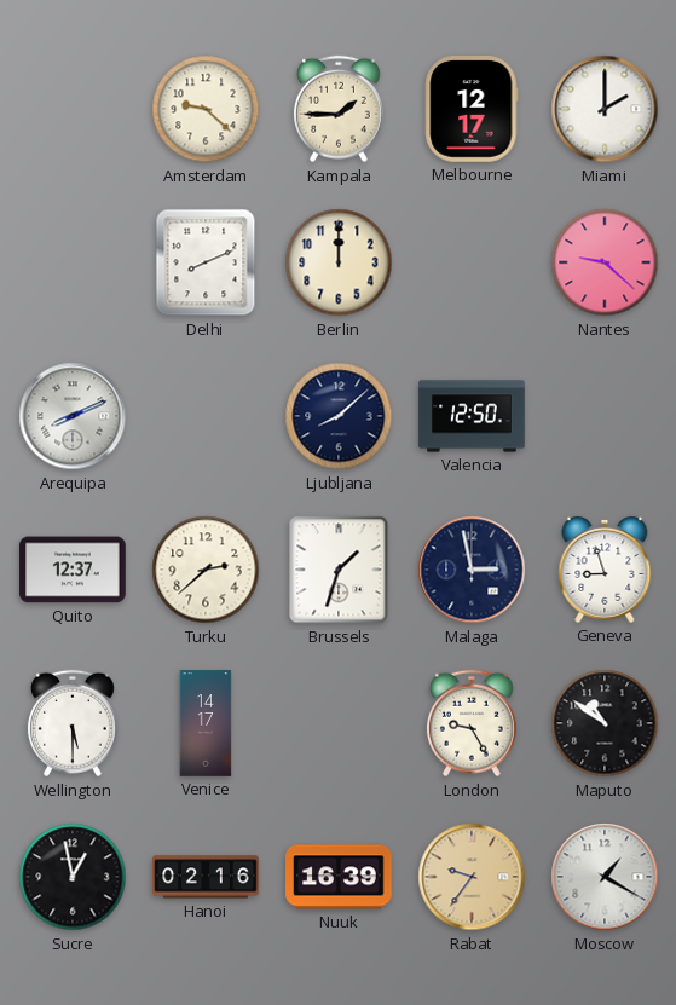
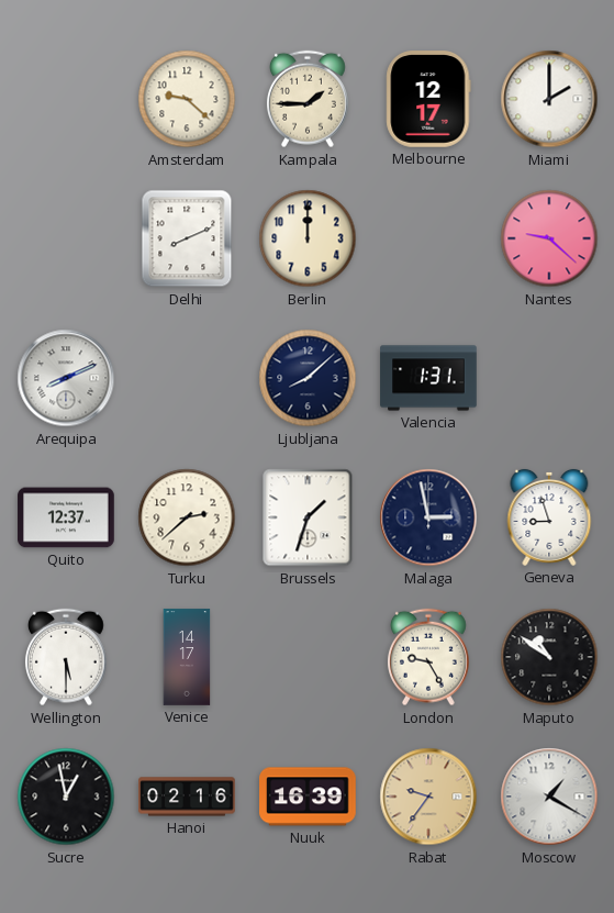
Valencia: 12:50 -> 1:31
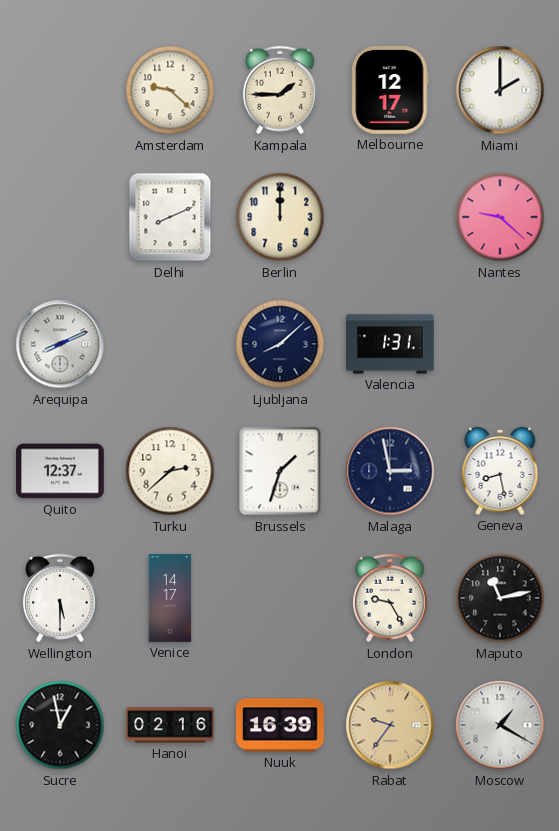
Geneva: 8:57 -> 8:28
Maputo: 10:51 -> 11:13
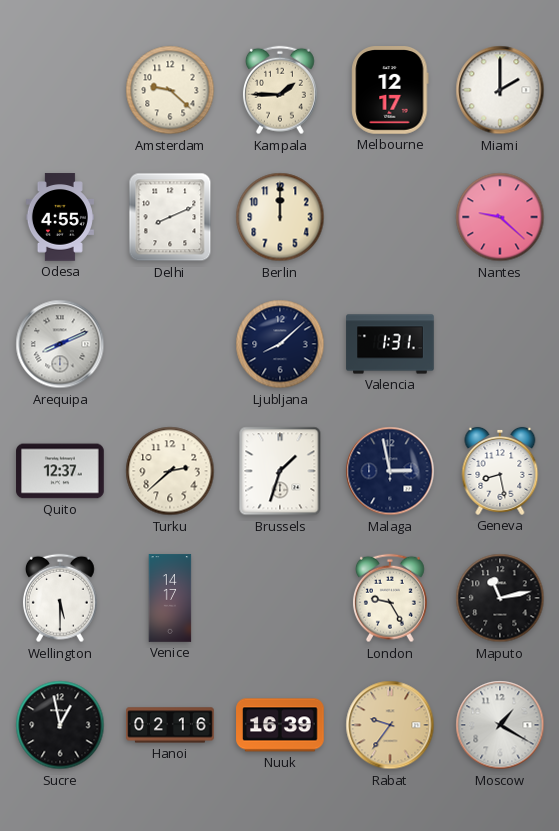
Odesa: none -> 4:55
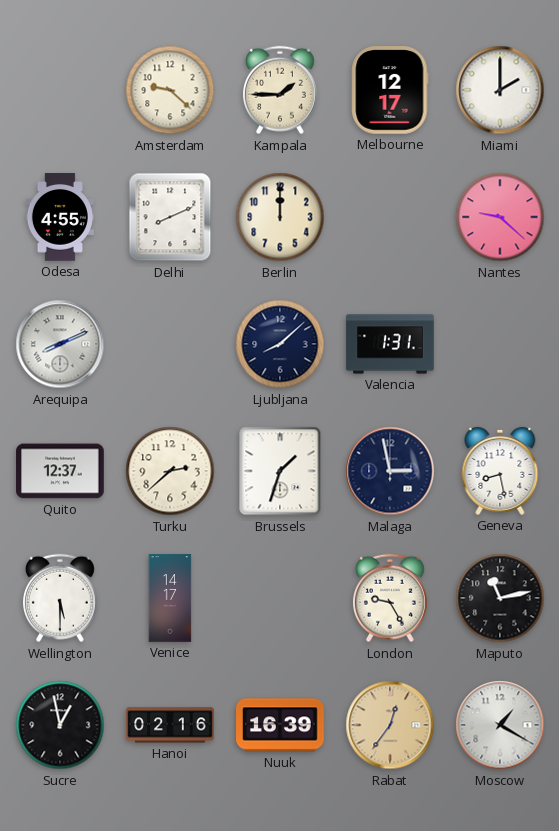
Rabat: 9:36 -> 12:36
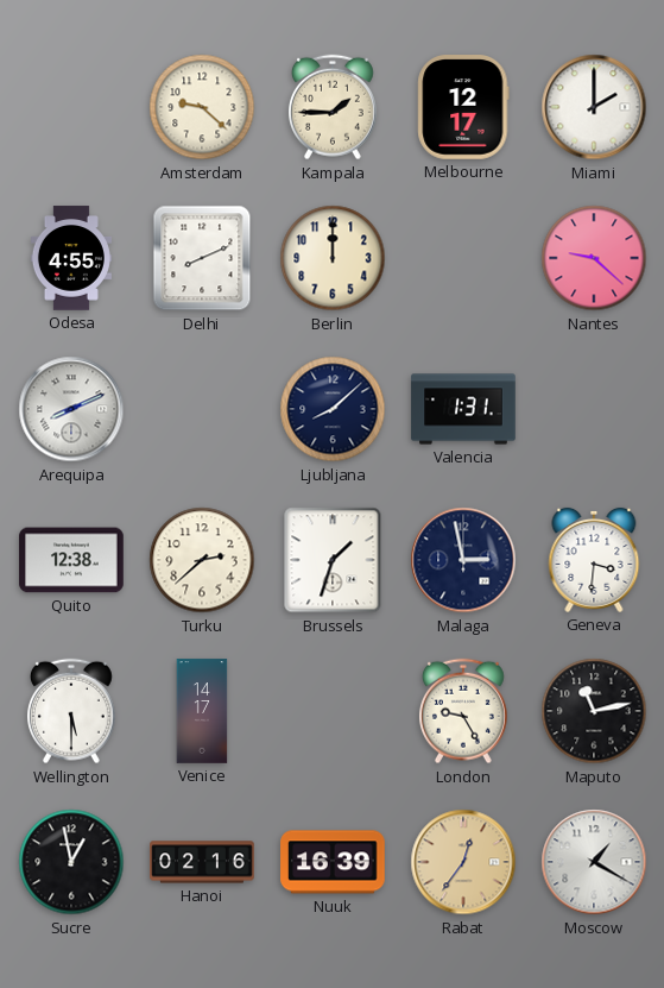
Quito: 12:37 -> 12:38
Geneva: 8:28 -> 3:31
